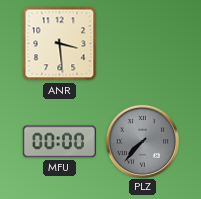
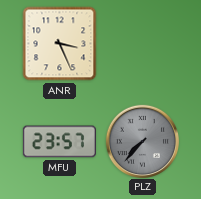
ANR: 3:29 -> 3:26
MFU: 00:00 -> 23:57
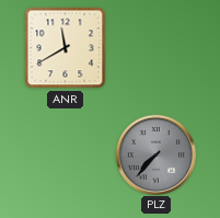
ANR: 3:26 -> 11:40
MFU: 23:57 -> none
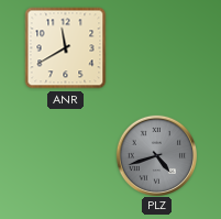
PLZ: 7:37 -> 4:42
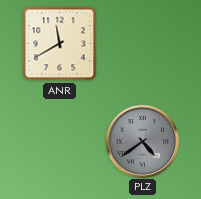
PLZ: 4:42 -> 4:39
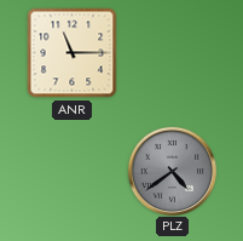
ANR: 11:40 -> 11:15
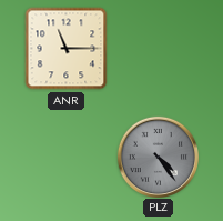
PLZ: 4:39 -> 4:24
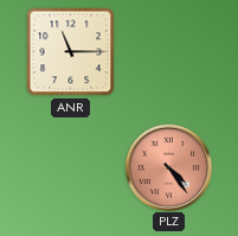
PLZ dial: grey -> salmon
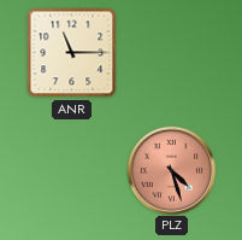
PLZ: 4:24 -> 4:27
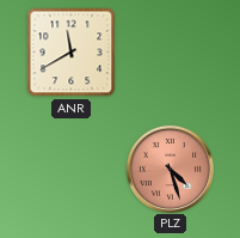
ANR: 11:15 -> 11:40
